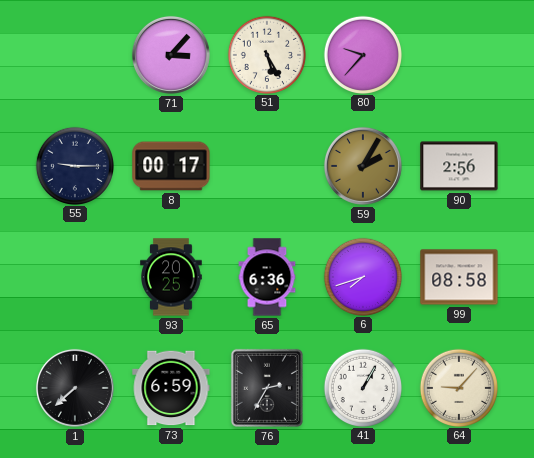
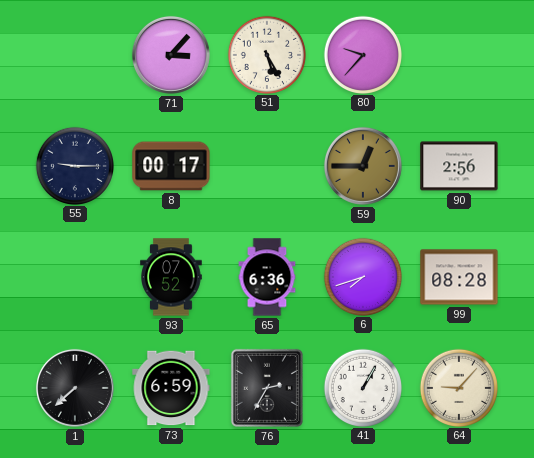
59: 2:05 -> 12:45
93: 20:25 -> 07:52
99: 08:58 -> 08:28
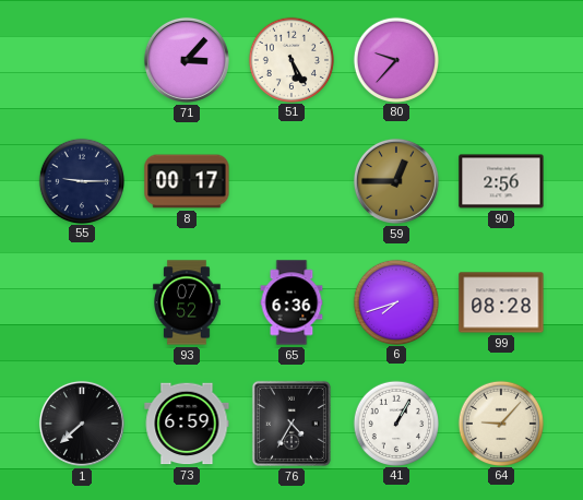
76: 2:35 -> 4:35
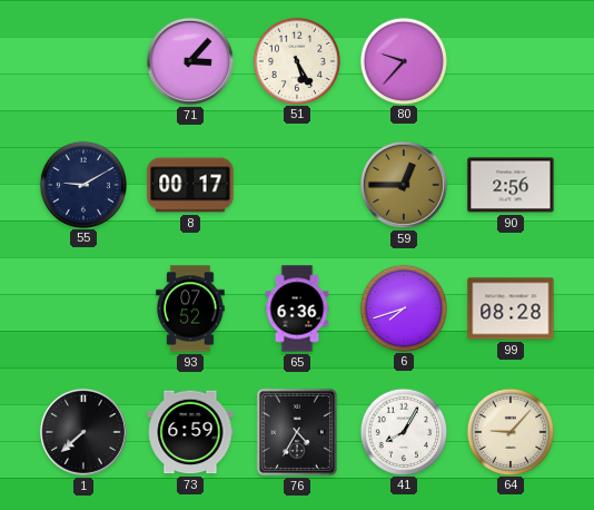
55: 9:15 -> 9:10
41: 1:05 -> 8:05
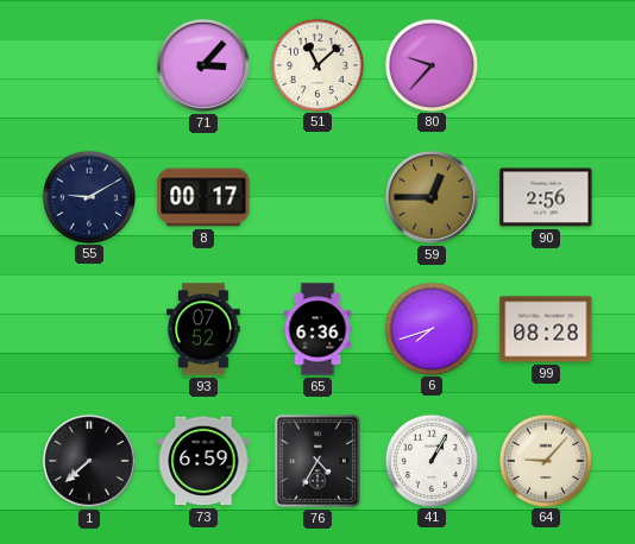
51: 5:25 -> 11:08
41: 8:05 -> 1:05
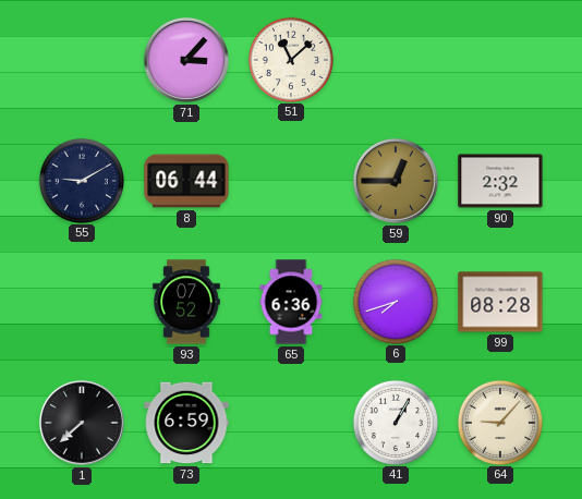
80: 9:37 -> none
8: 00:17 -> 06:44
90: 2:56 -> 2:32
76: 4:35 -> none
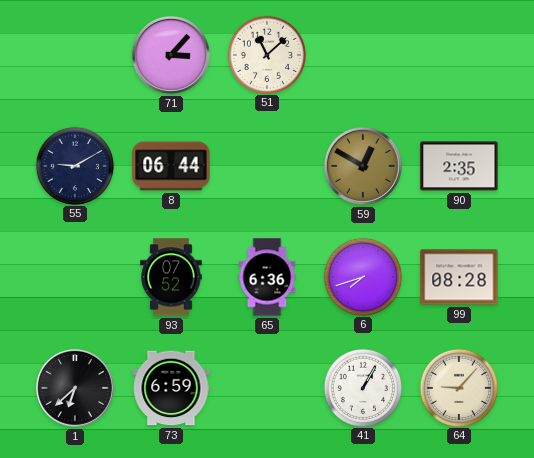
59: 12:45 -> 12:50
90: 2:32 -> 2:35
1: 7:38 -> 6:38
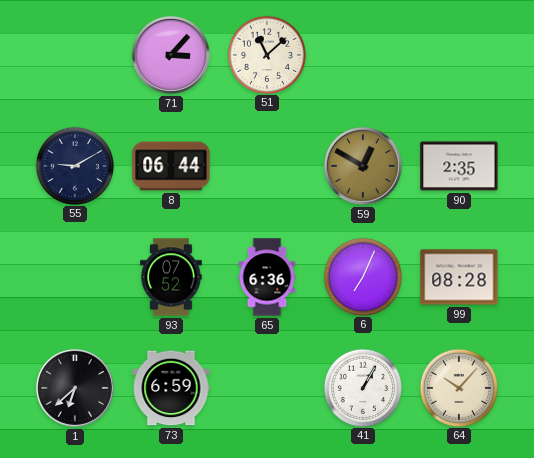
6: 7:42 -> 7:04
64: 9:07 -> 10:07
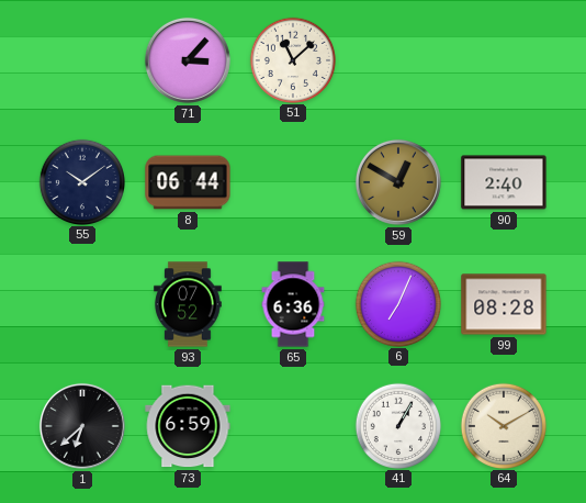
55: 9:10 -> 10:09
90: 2:35 -> 2:40
64: 10:07 -> 10:10
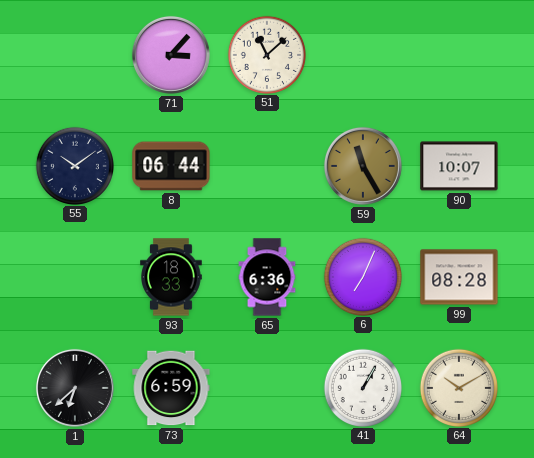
59: 12:50 -> 11:25
90: 2:40 -> 10:07
93: 07:52 -> 18:33
